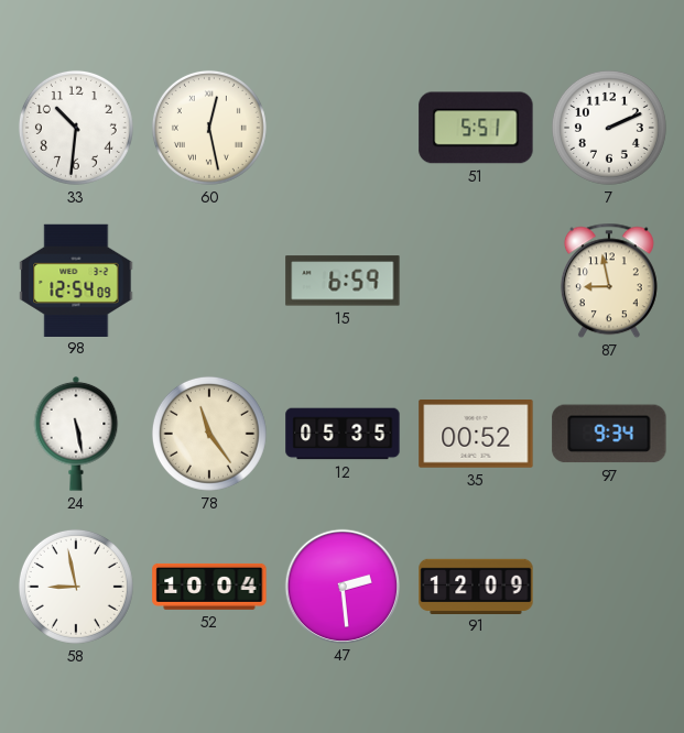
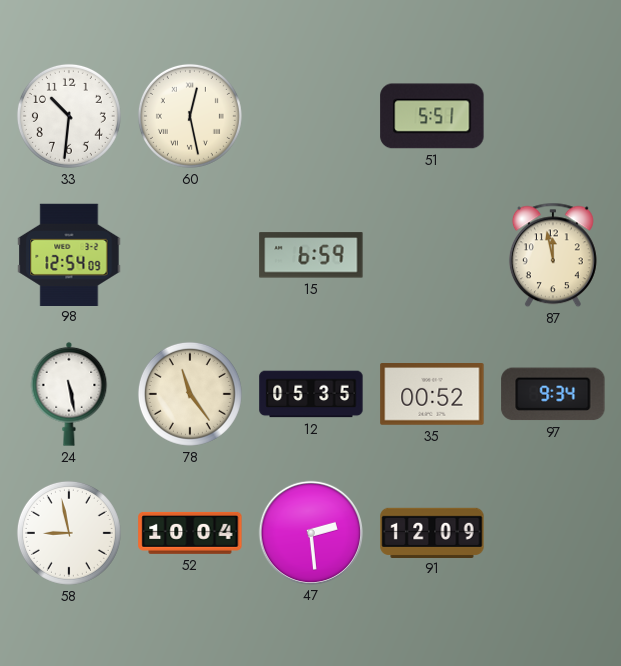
7: 2:11 -> none
87: 8:58 -> 11:58
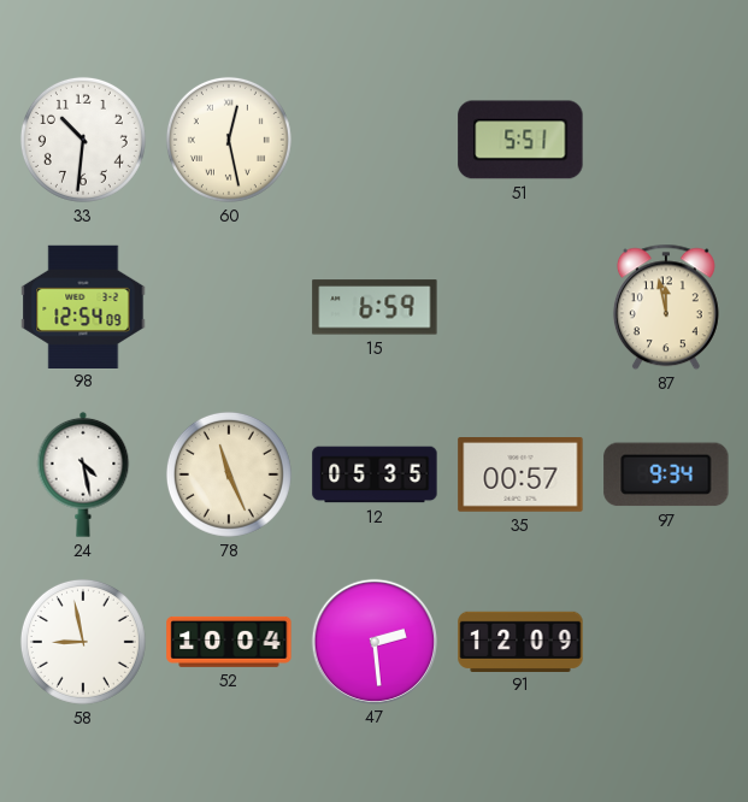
24: 5:28 -> 4:28
78: 11:24 -> 11:26
35: 00:52 -> 00:57
